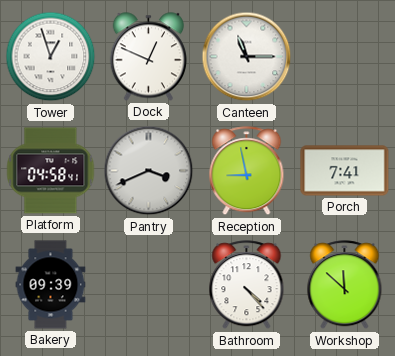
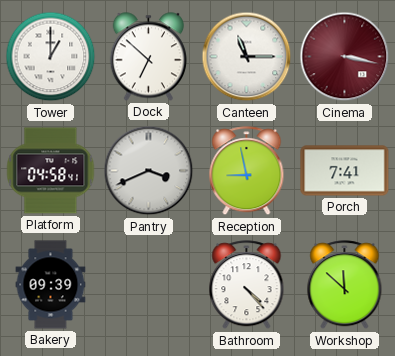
Tower: 12:57 -> 1:00
Dock: 12:49 -> 6:52
Cinema: none -> 3:17
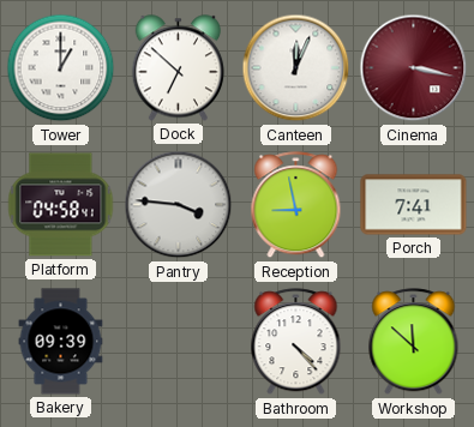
Canteen: 11:15 -> 12:04
Pantry: 3:41 -> 3:46
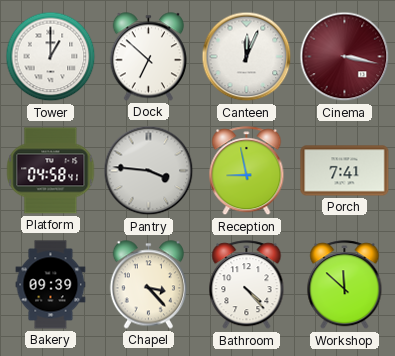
Chapel: none -> 3:23
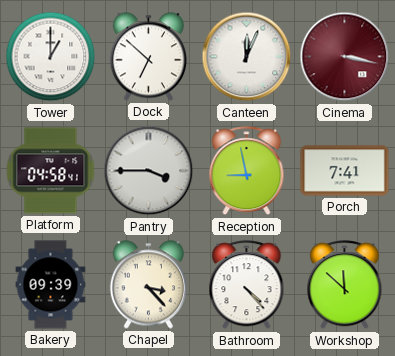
Pantry: 3:46 -> 3:45
